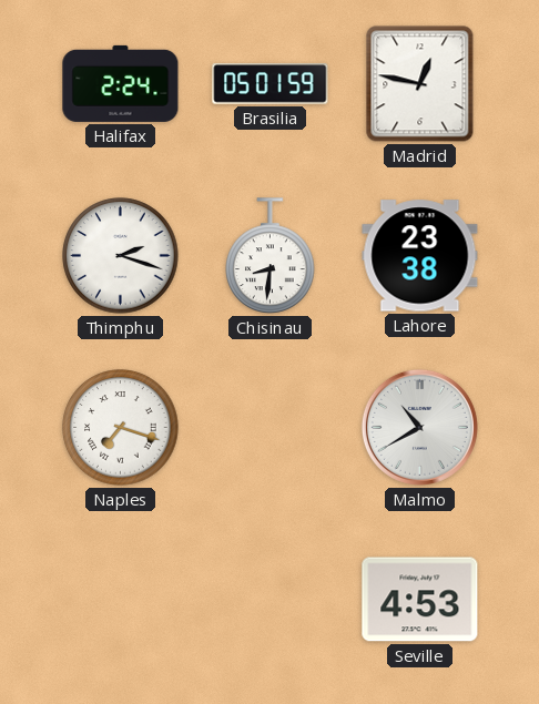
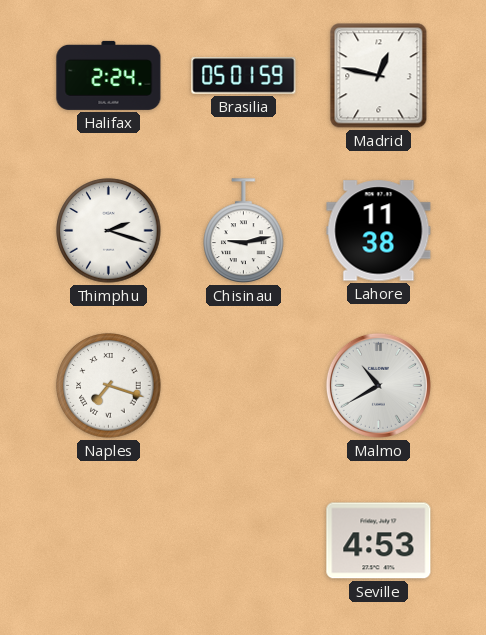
Chisinau: 8:31 -> 9:13
Lahore: 23:38 -> 11:38
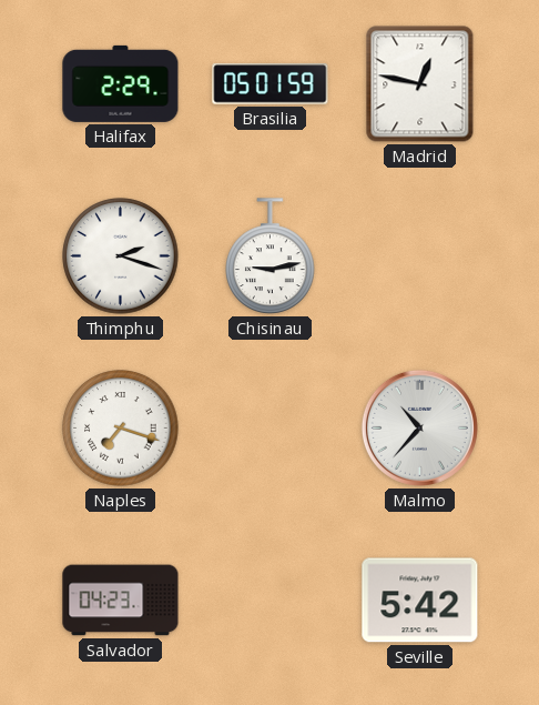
Halifax: 2:24 -> 2:29
Lahore: 11:38 -> none
Malmo: 10:40 -> 10:37
Salvador: none -> 04:23
Seville: 4:53 -> 5:42
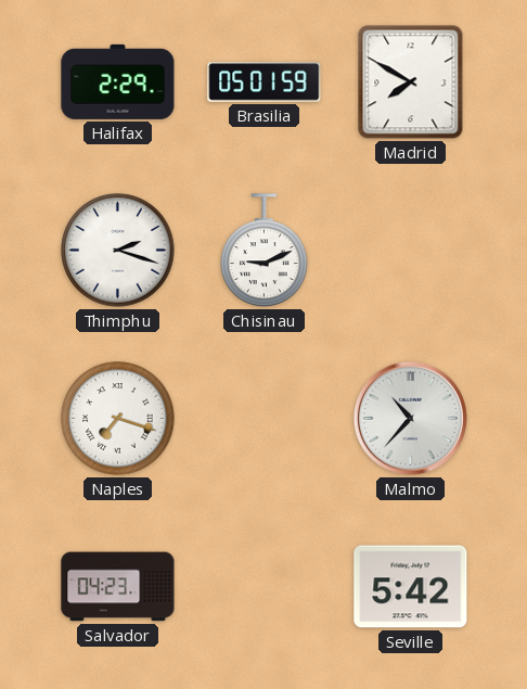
Madrid: 12:47 -> 7:50
Chisinau: 9:13 -> 9:11
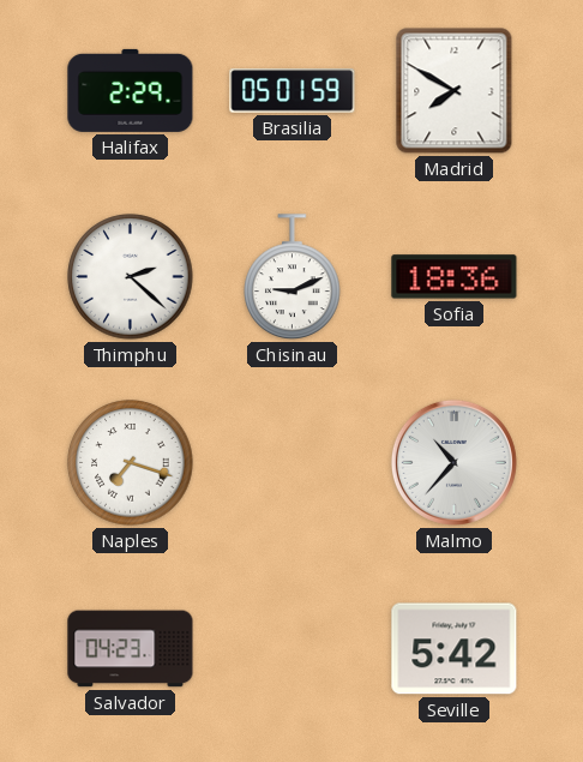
Thimphu: 2:18 -> 2:22
Sofia: none -> 18:36
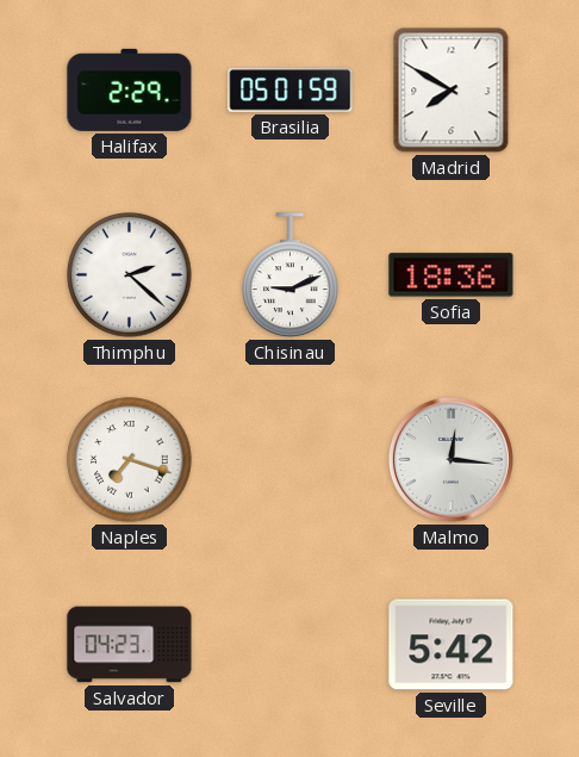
Malmo: 10:37 -> 12:16
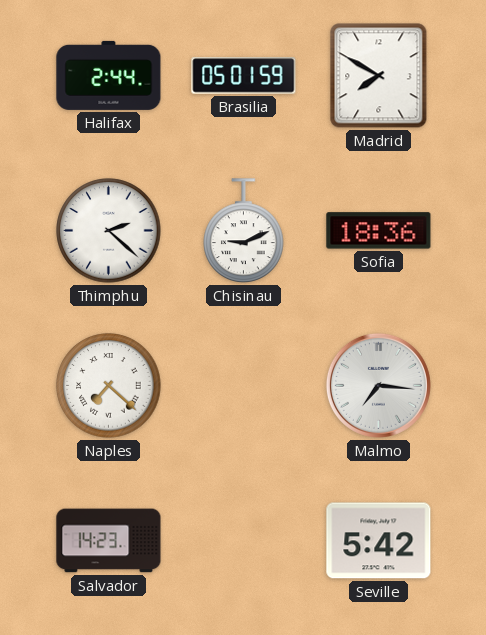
Halifax: 2:29 -> 2:44
Naples: 7:18 -> 7:22
Malmo: 12:16 -> 7:16
Salvador: 04:23 -> 14:23
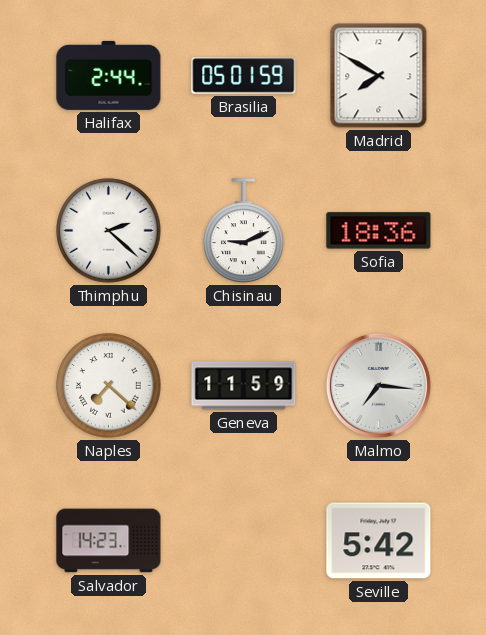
Geneva: none -> 11:59
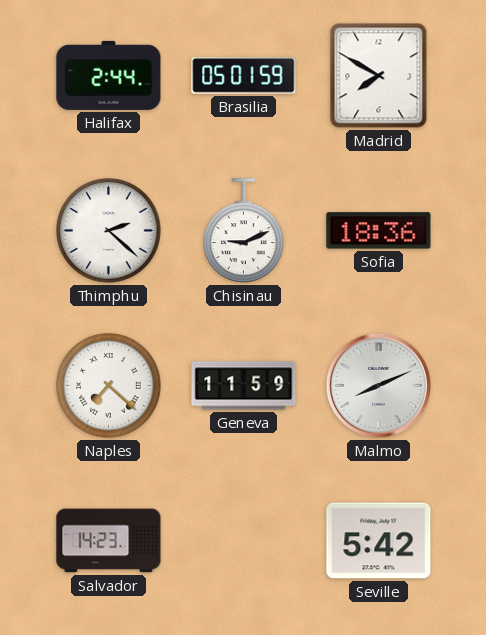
Malmo: 7:16 -> 8:11
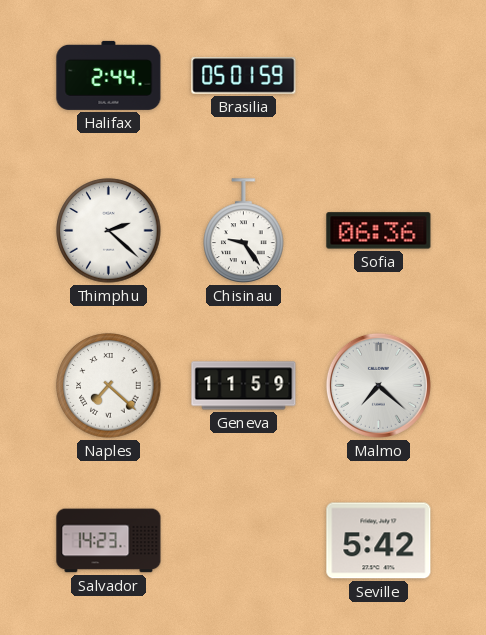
Madrid: 7:50 -> none
Chisinau: 9:11 -> 9:24
Sofia: 18:36 -> 06:36
Malmo: 8:11 -> 7:22
